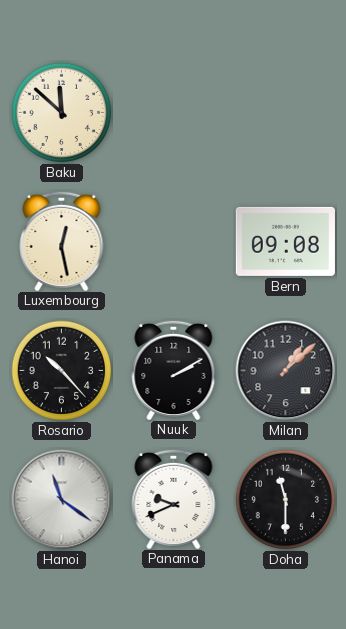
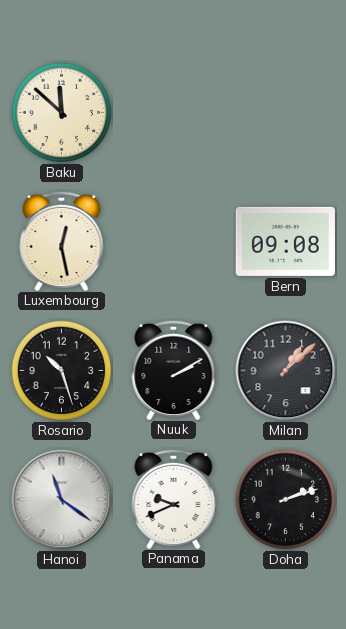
Rosario: 10:23 -> 10:27
Doha: 11:30 -> 2:12
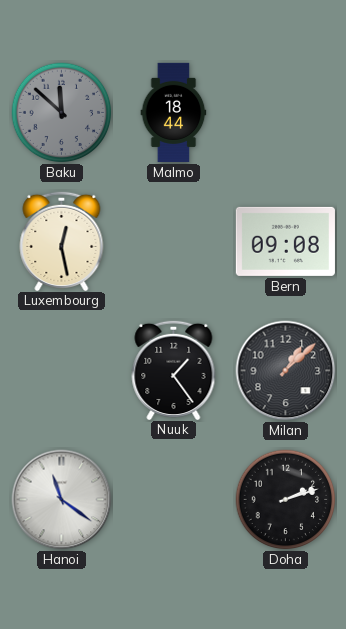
Baku dial: cream -> grey
Malmo: none -> 18:44
Rosario: 10:27 -> none
Nuuk: 2:10 -> 1:24
Panama: 9:41 -> none
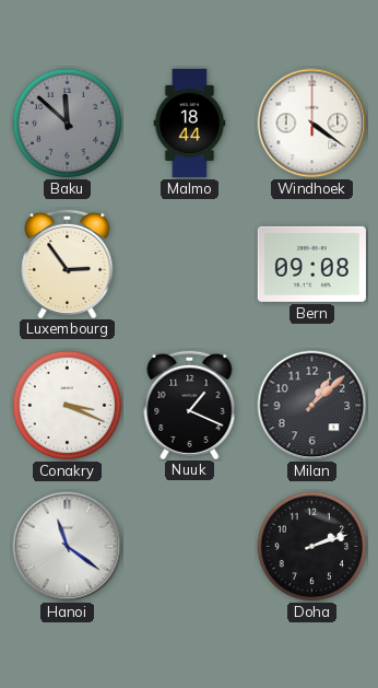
Windhoek: none -> 4:21
Luxembourg: 12:28 -> 2:54
Conakry: none -> 3:19
Nuuk: 1:24 -> 1:19
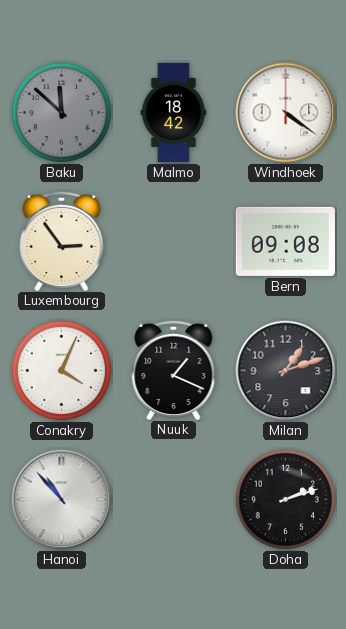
Malmo: 18:44 -> 18:42
Conakry: 3:19 -> 4:04
Milan: 1:08 -> 1:12
Hanoi: 11:21 -> 10:53
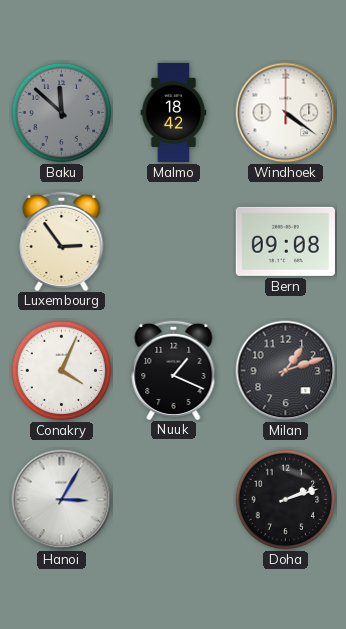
Hanoi: 10:53 -> 3:05
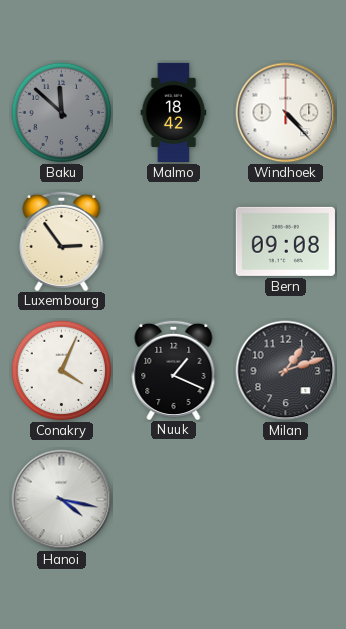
Windhoek: 4:21 -> 4:23
Hanoi: 3:05 -> 4:17
Doha: 2:12 -> none
